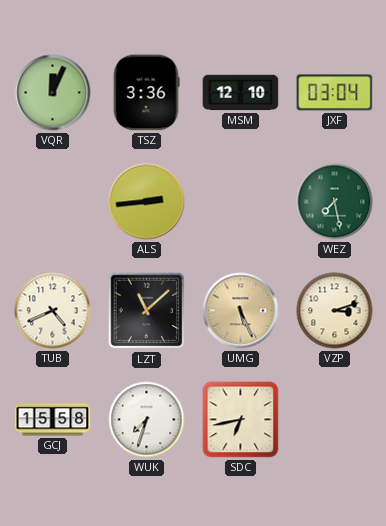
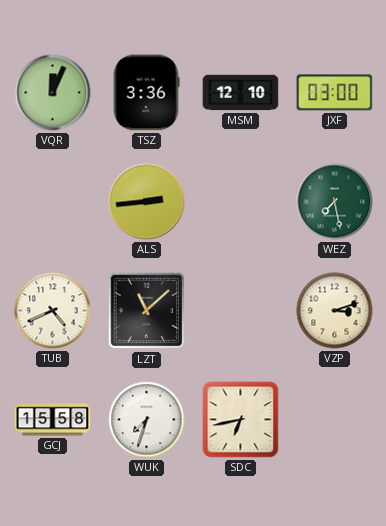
JXF: 03:04 -> 03:00
UMG: 5:26 -> none
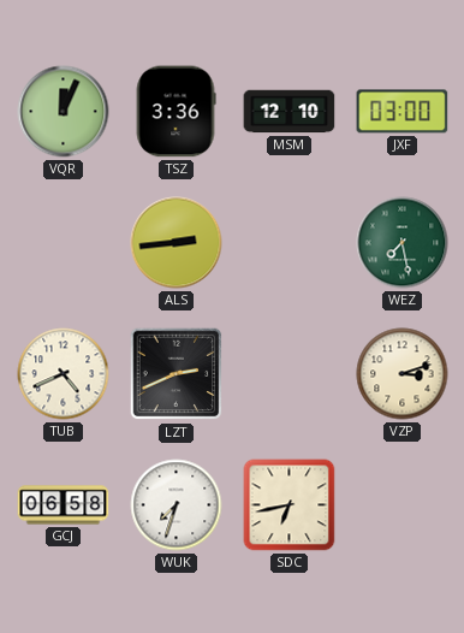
LZT: 11:08 -> 2:41
GCJ: 15:58 -> 06:58
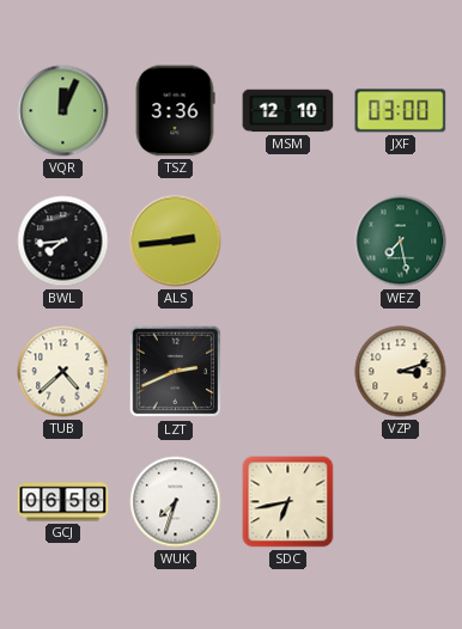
BWL: none -> 7:44
TUB: 4:41 -> 4:38
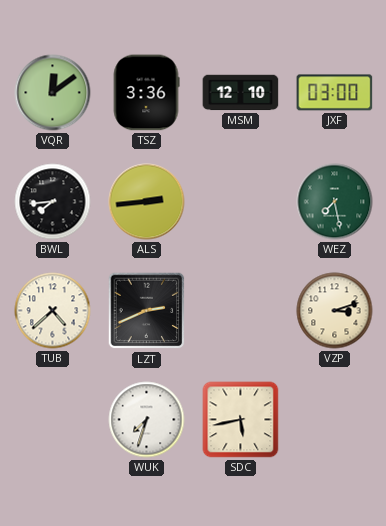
VQR: 12:04 -> 12:09
GCJ: 06:58 -> none
SDC: 6:43 -> 5:43
